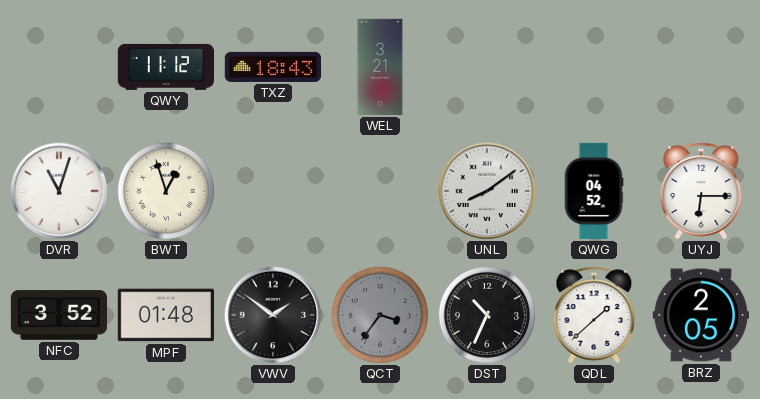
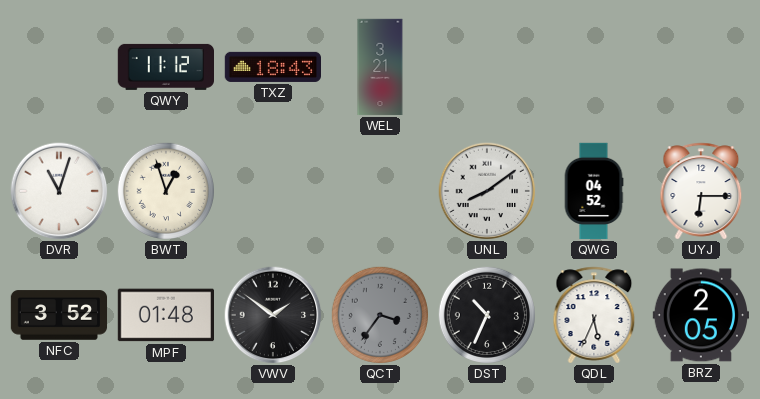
QDL: 1:38 -> 5:34
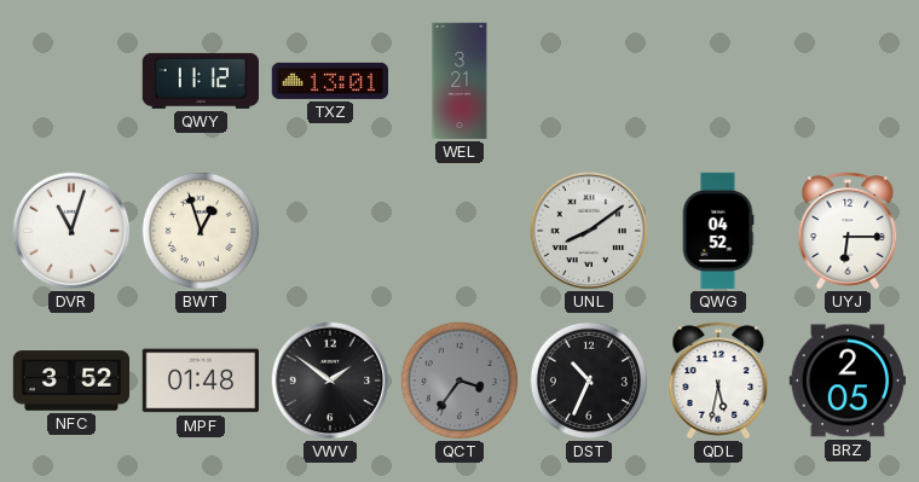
TXZ: 18:43 -> 13:01
QDL: 5:34 -> 5:32
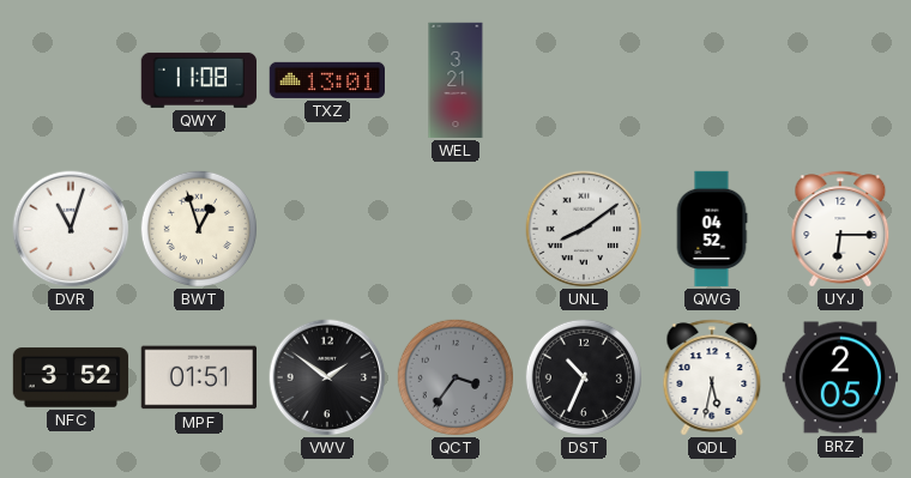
QWY: 11:12 -> 11:08
MPF: 01:48 -> 01:51
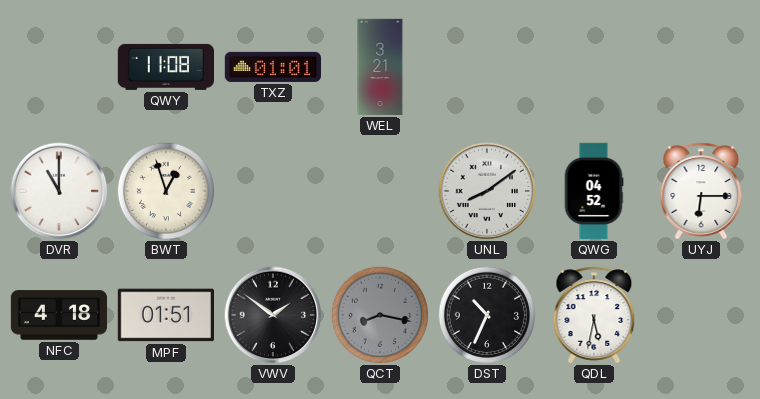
TXZ: 13:01 -> 01:01
DVR: 11:03 -> 11:00
NFC: 3:52 -> 4:18
QCT: 3:36 -> 8:17
BRZ: 2:05 -> none
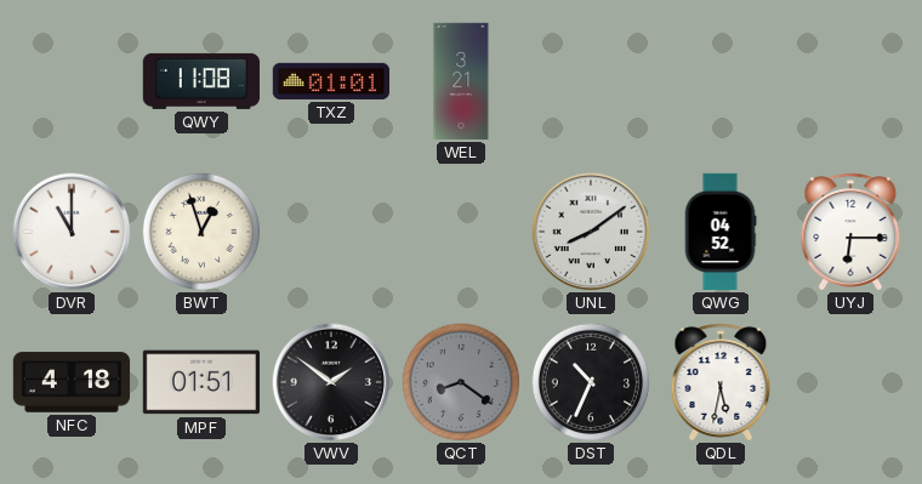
QCT: 8:17 -> 8:21
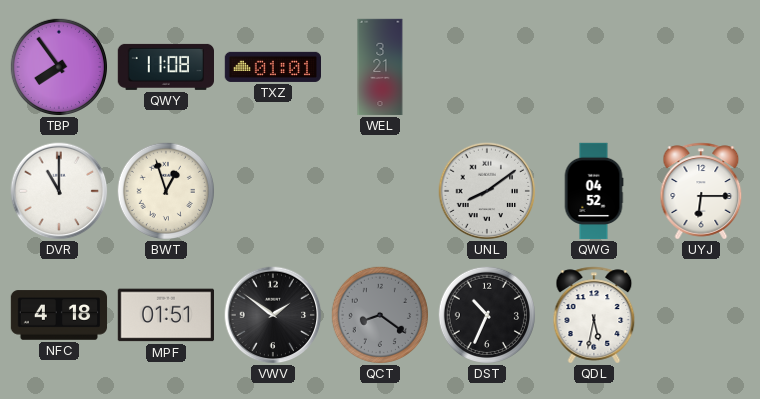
TBP: none -> 7:54
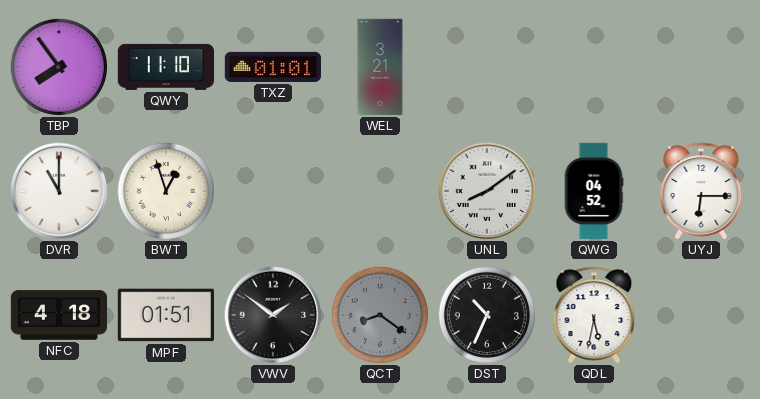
QWY: 11:08 -> 11:10
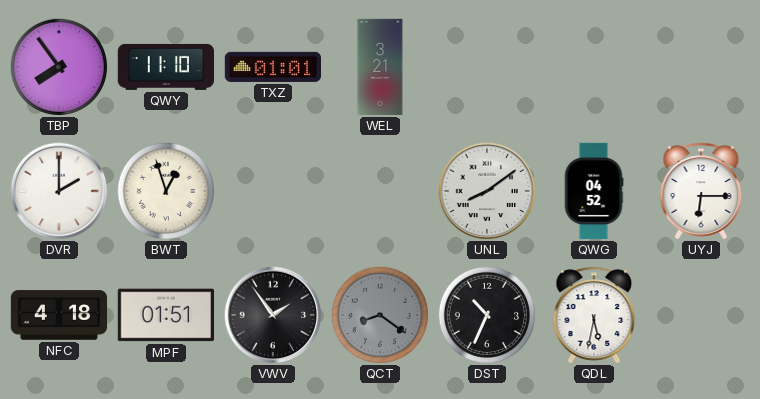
DVR: 11:00 -> 2:00
VWV: 1:51 -> 1:54
